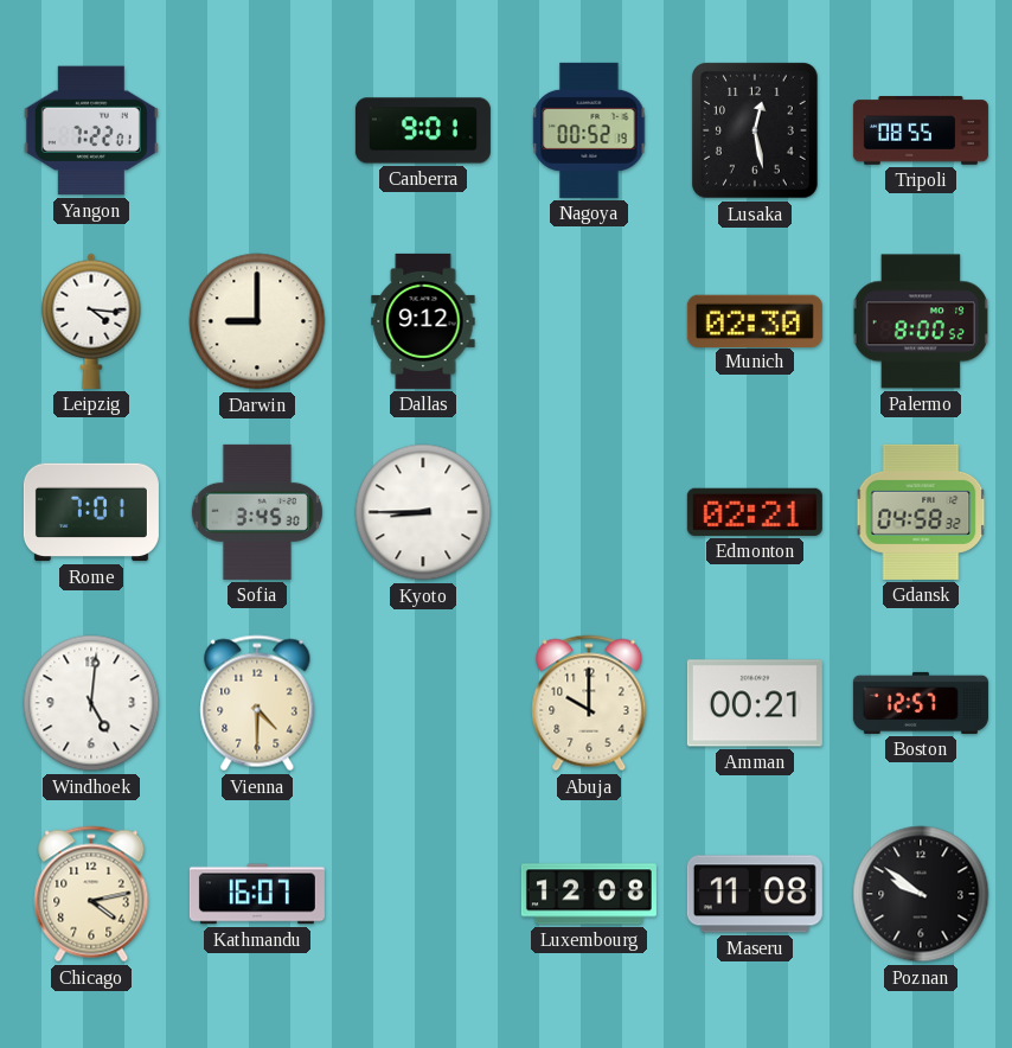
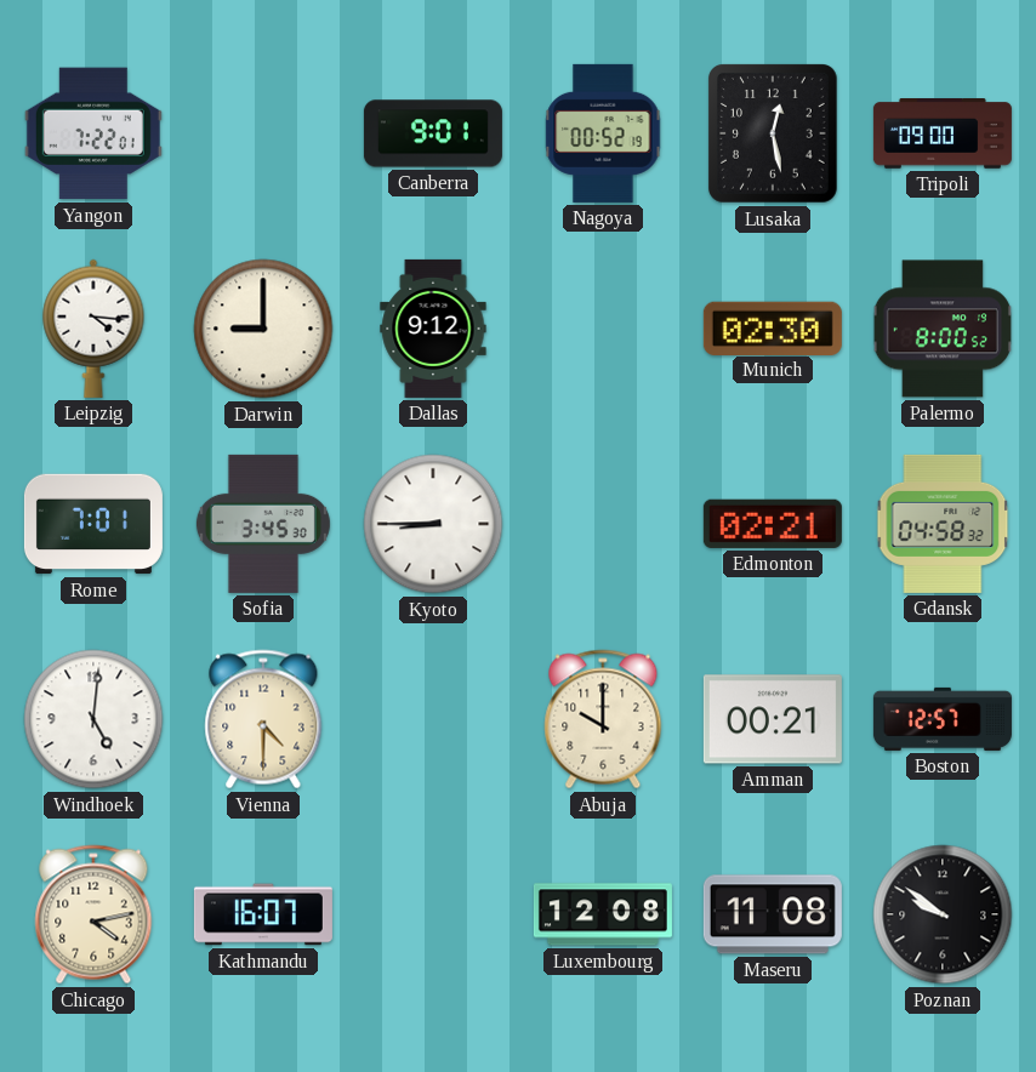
Tripoli: 08:55 -> 09:00
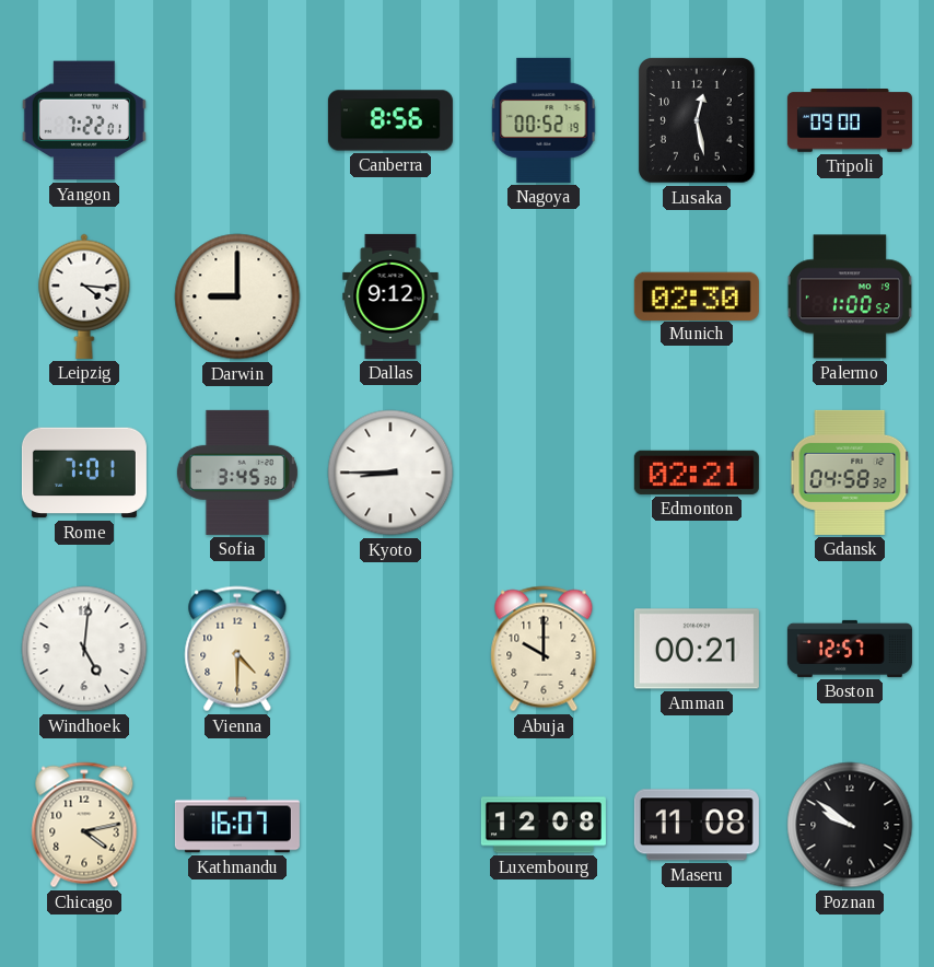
Canberra: 9:01 -> 8:56
Palermo: 8:00 -> 1:00
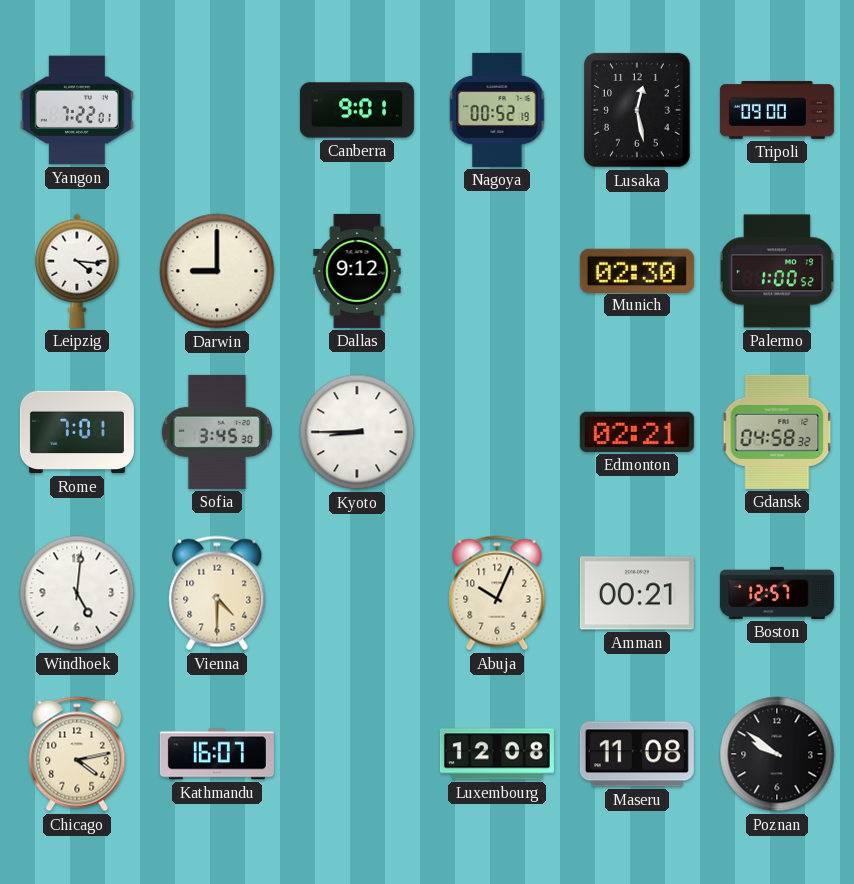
Canberra: 8:56 -> 9:01
Abuja: 10:00 -> 10:04
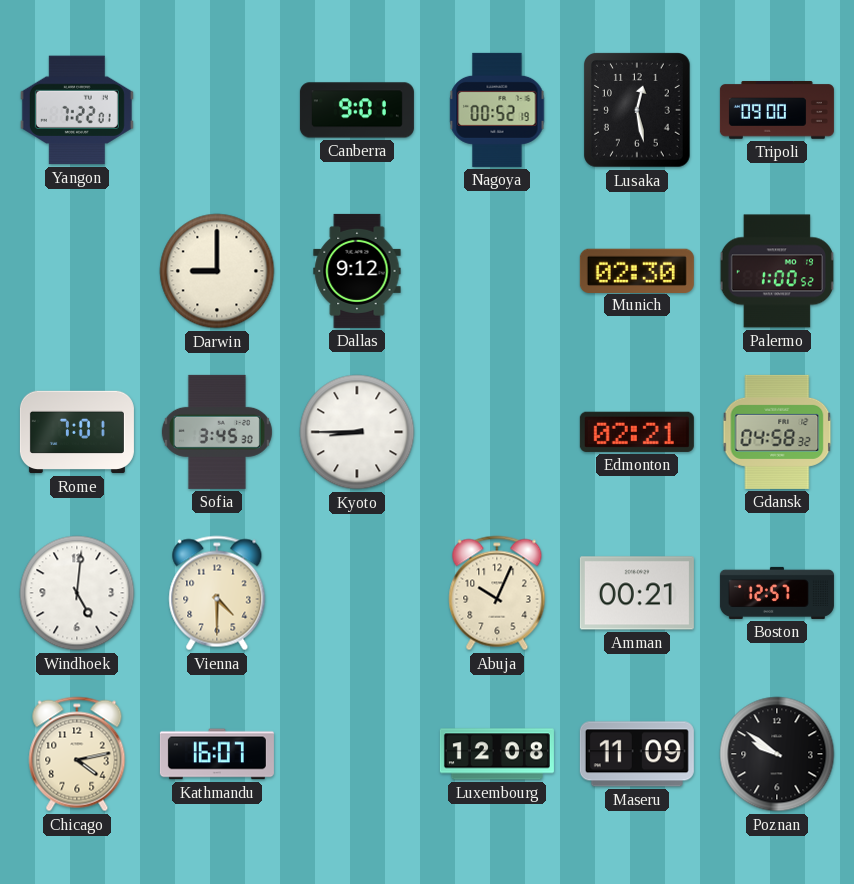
Leipzig: 4:16 -> none
Maseru: 11:08 -> 11:09
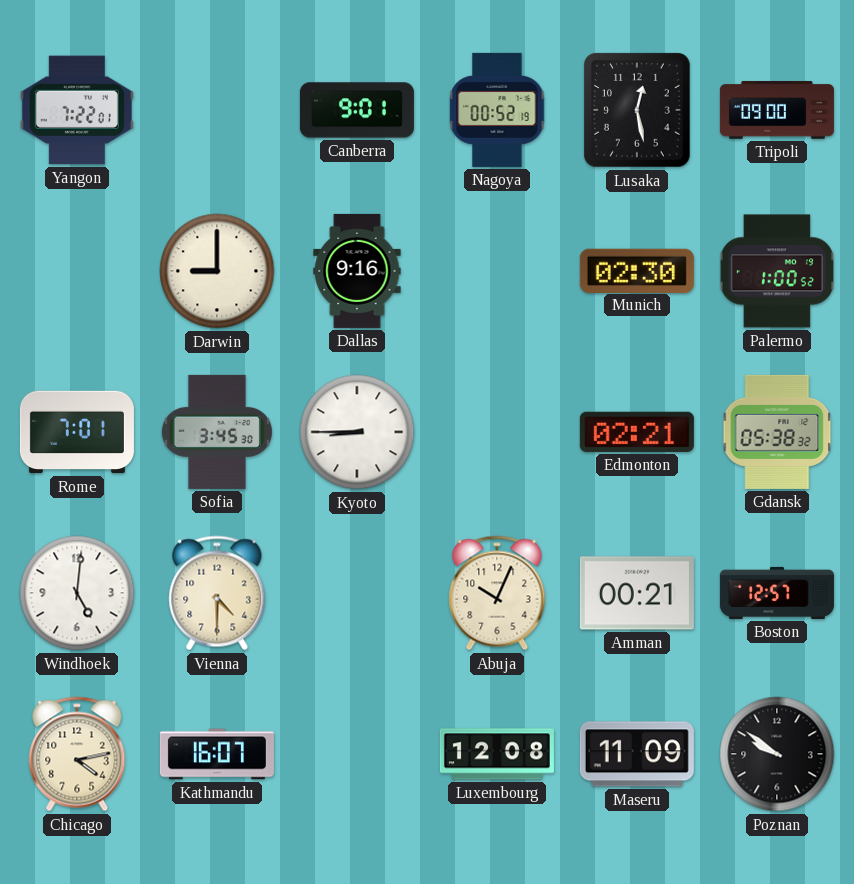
Dallas: 9:12 -> 9:16
Gdansk: 04:58 -> 05:38
